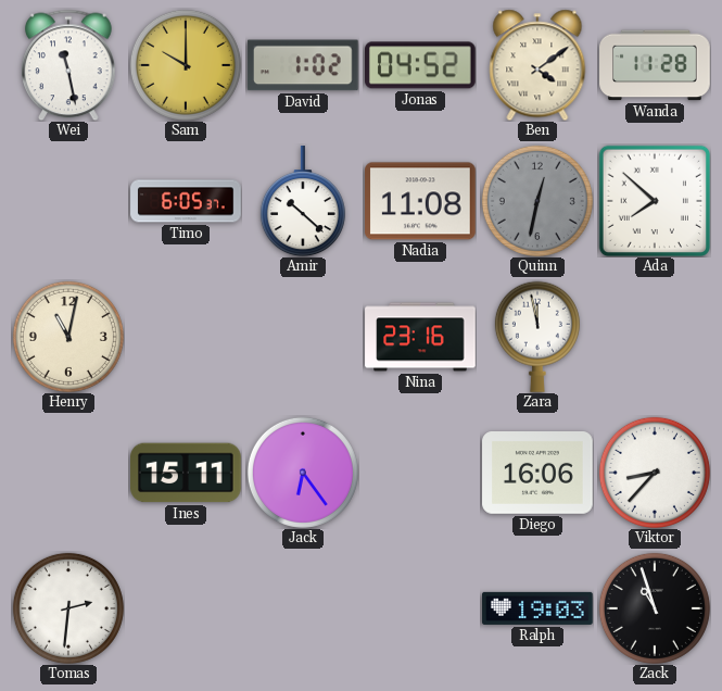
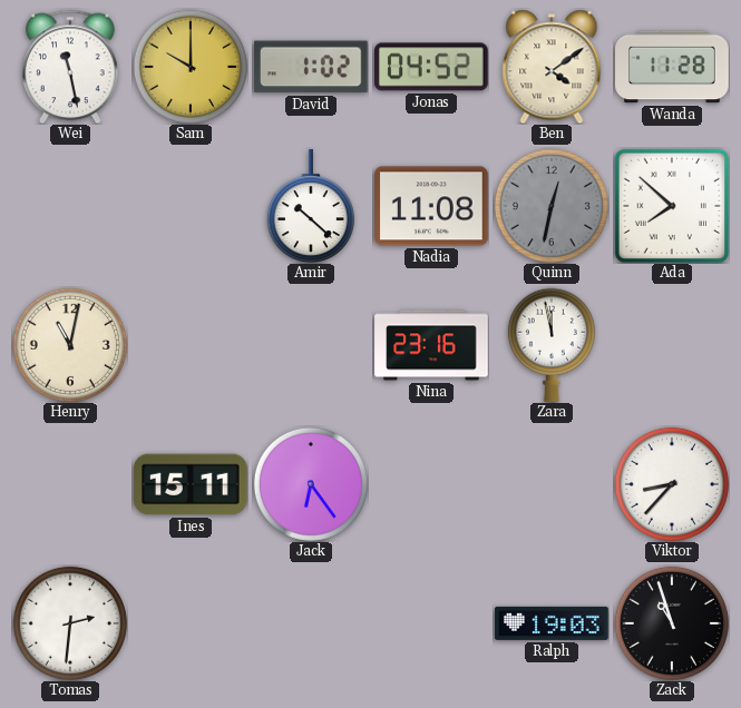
Timo: 6:05 -> none
Diego: 16:06 -> none
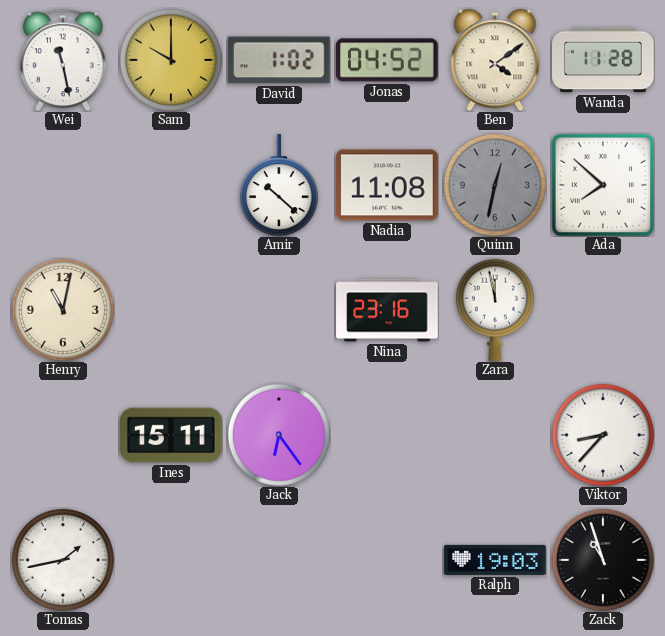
Tomas: 2:31 -> 1:43
